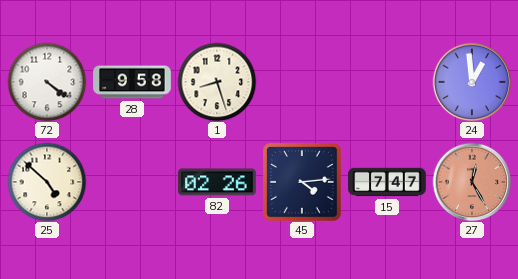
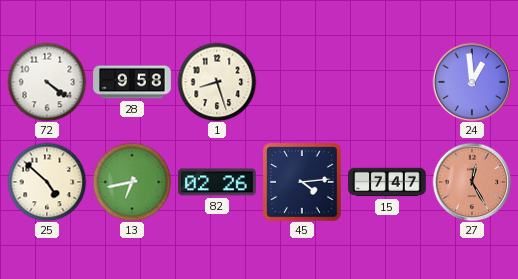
13: none -> 6:43
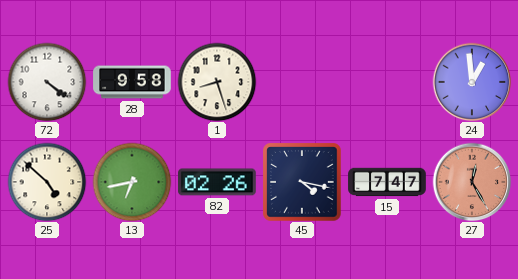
45: 4:14 -> 4:17
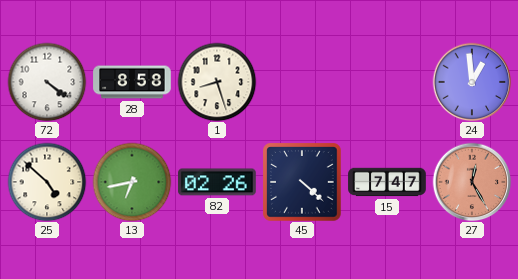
28: 9:58 -> 8:58
45: 4:17 -> 4:22
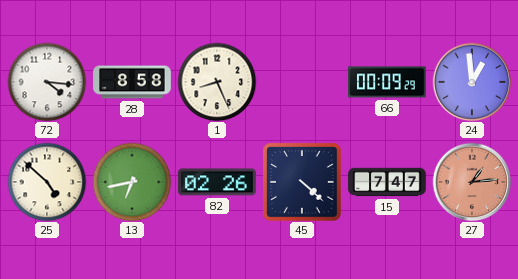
72: 4:21 -> 4:16
1: 8:27 -> 8:26
66: none -> 00:09
27: 12:25 -> 1:14
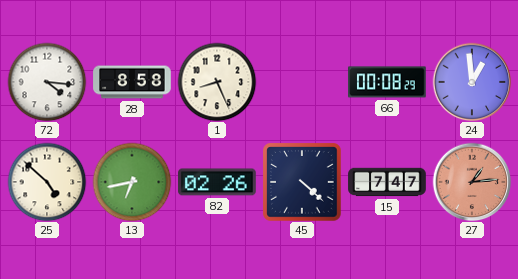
66: 00:09 -> 00:08
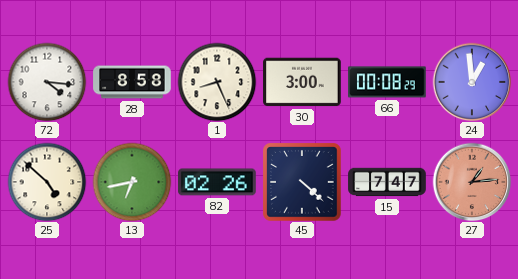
30: none -> 3:00
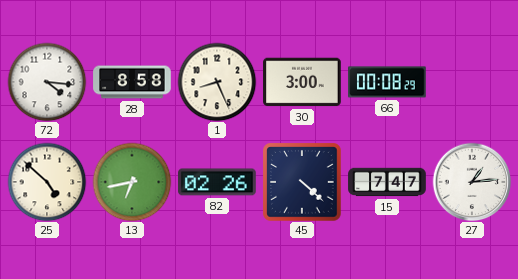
24: 12:59 -> none
27 dial: salmon -> white
